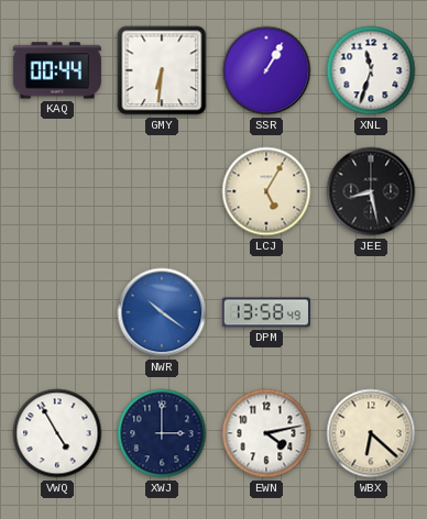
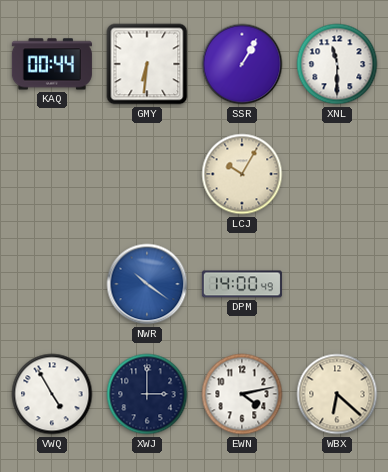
XNL: 11:33 -> 11:30
LCJ: 5:05 -> 10:05
JEE: 8:28 -> none
DPM: 13:58 -> 14:00
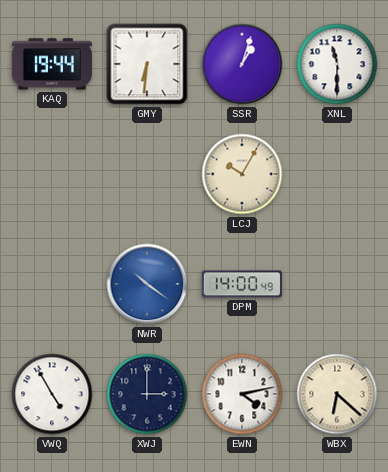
KAQ: 00:44 -> 19:44
SSR: 1:05 -> 1:03
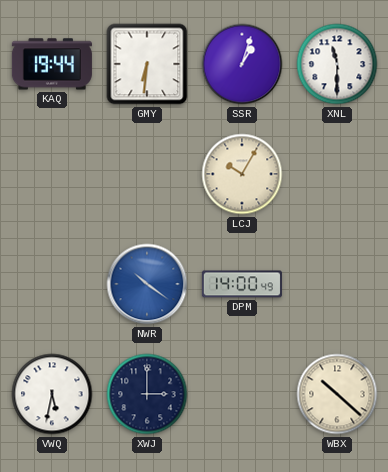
VWQ: 4:55 -> 5:32
EWN: 4:13 -> none
WBX: 6:22 -> 10:22
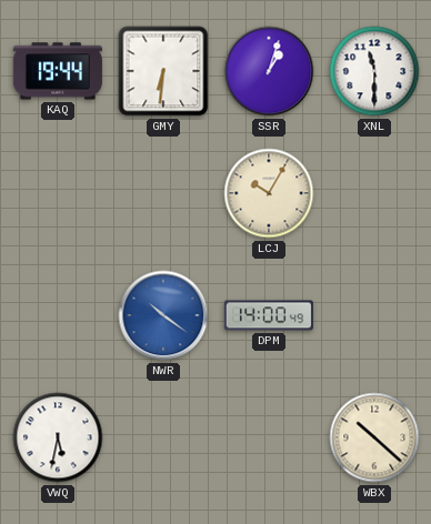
XWJ: 3:00 -> none
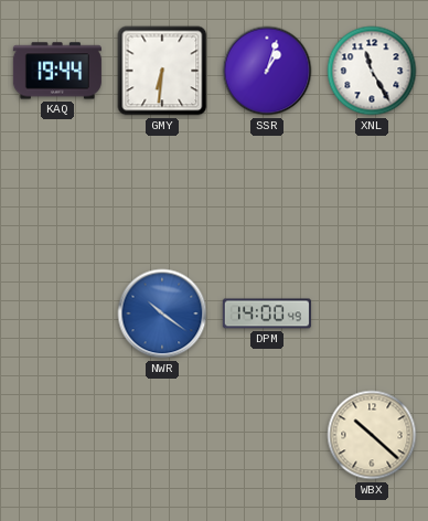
XNL: 11:30 -> 11:25
LCJ: 10:05 -> none
VWQ: 5:32 -> none
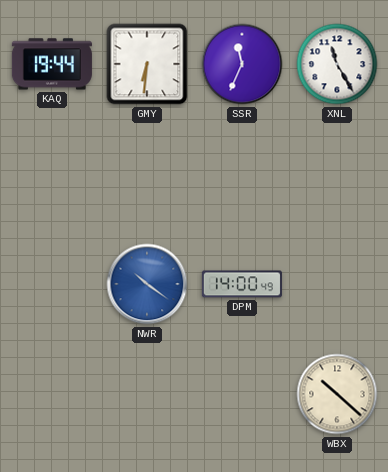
SSR: 1:03 -> 11:34
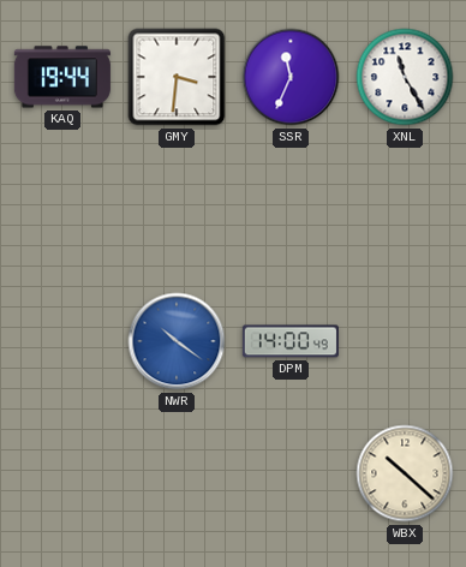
GMY: 6:31 -> 3:31
